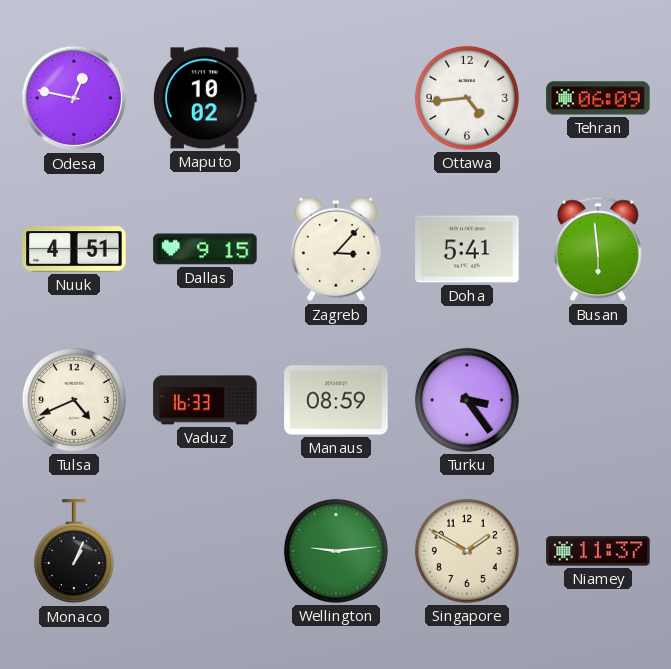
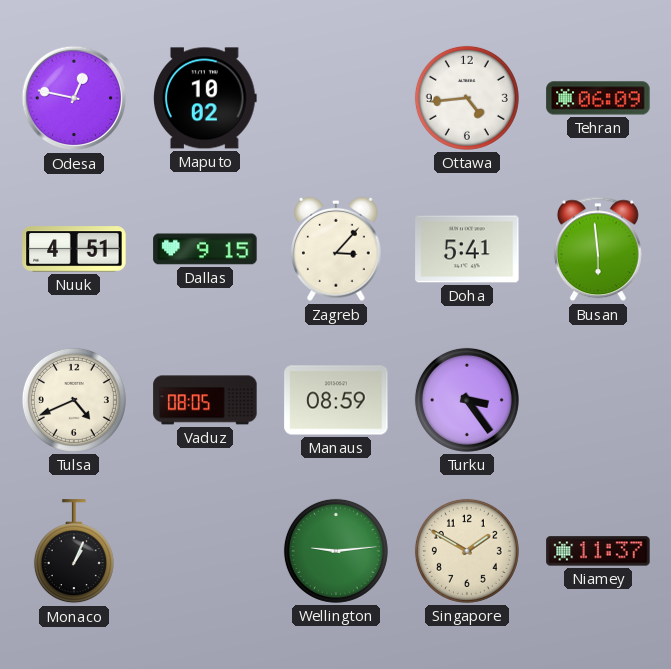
Vaduz: 16:33 -> 08:05
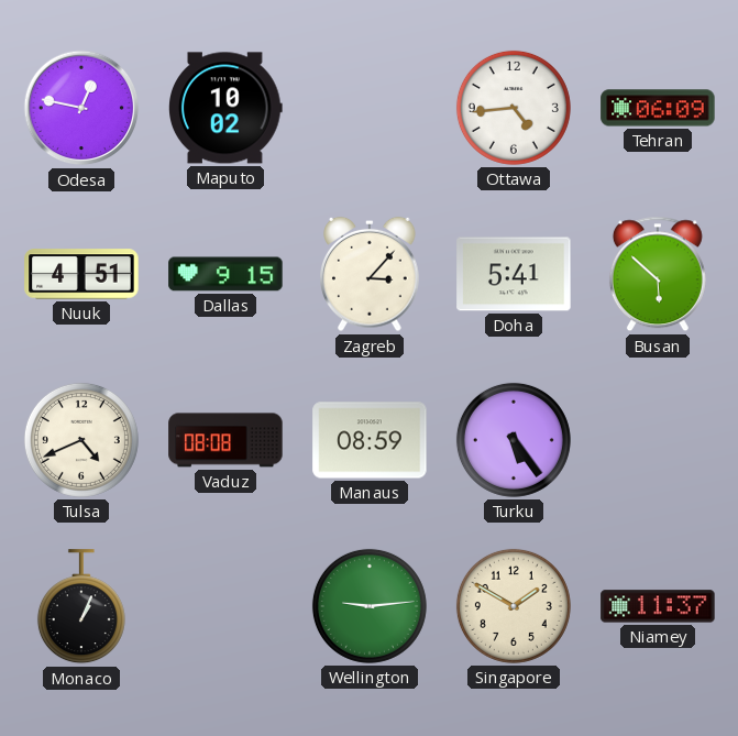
Busan: 5:59 -> 5:52
Vaduz: 08:05 -> 08:08
Turku: 3:24 -> 5:24
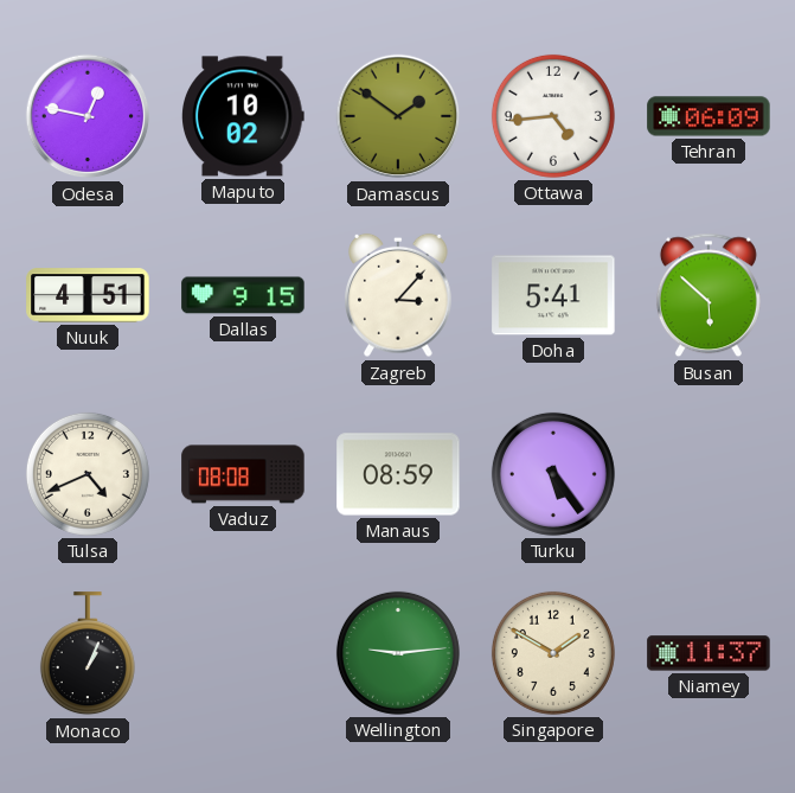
Damascus: none -> 1:51
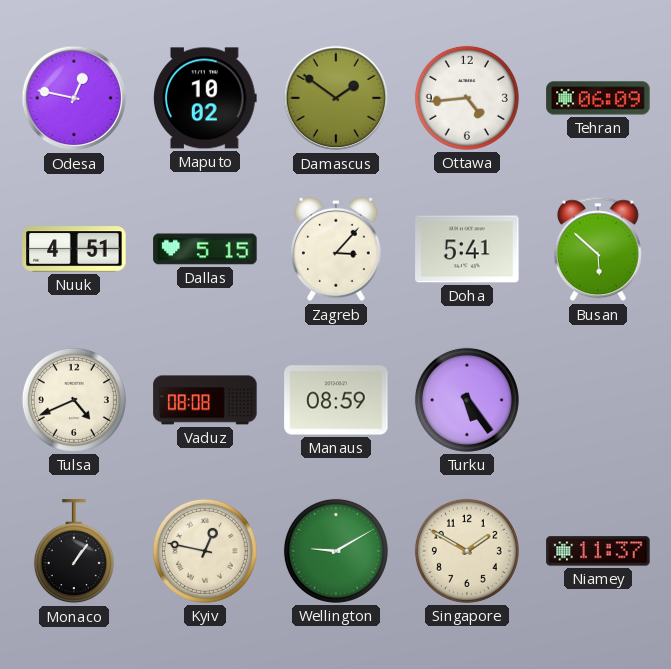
Dallas: 9:15 -> 5:15
Monaco: 1:04 -> 1:06
Kyiv: none -> 12:47
Wellington: 9:14 -> 9:10
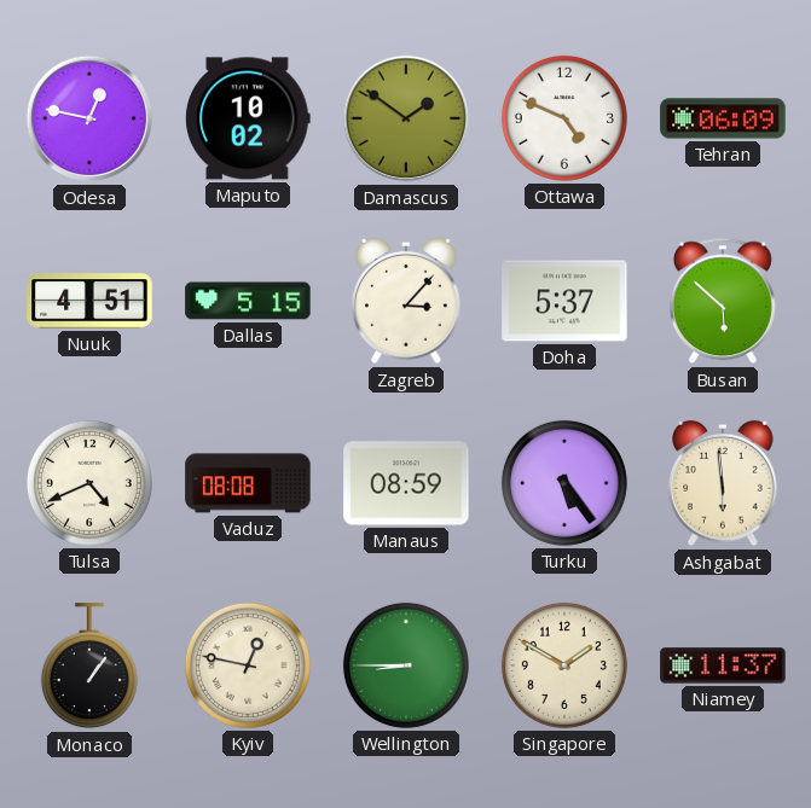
Ottawa: 4:44 -> 4:49
Doha: 5:41 -> 5:37
Ashgabat: none -> 5:59
Wellington: 9:10 -> 8:45
